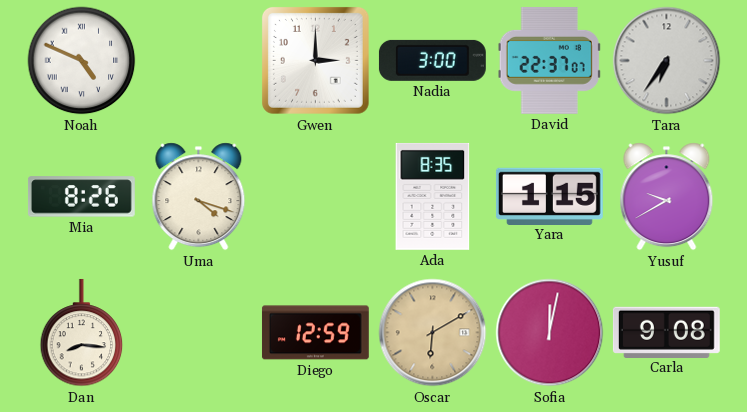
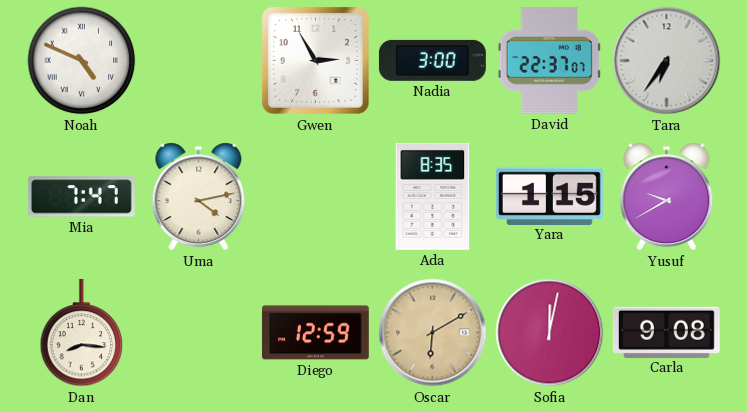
Gwen: 3:00 -> 2:55
Mia: 8:26 -> 7:47
Uma: 4:18 -> 4:13
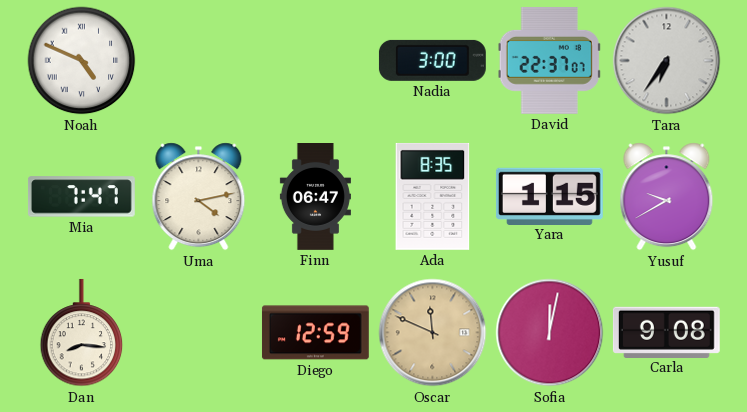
Gwen: 2:55 -> none
Finn: none -> 06:47
Oscar: 6:10 -> 11:49
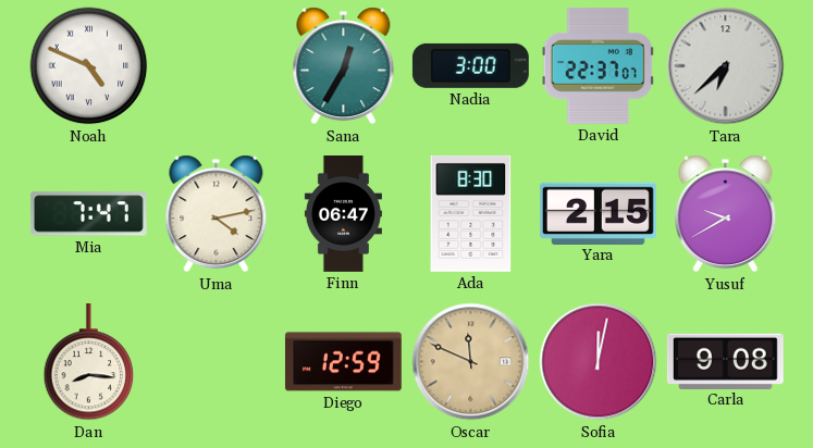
Sana: none -> 12:35
Tara: 6:36 -> 6:38
Ada: 8:35 -> 8:30
Yara: 1:15 -> 2:15
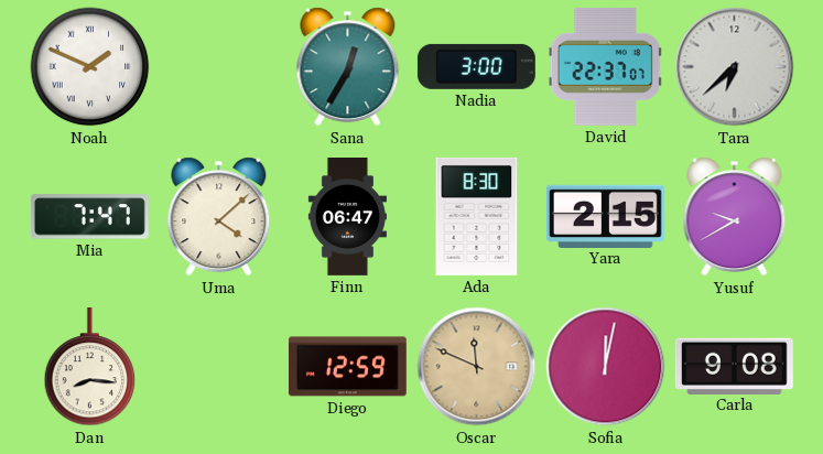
Noah: 4:49 -> 1:49
Uma: 4:13 -> 4:08
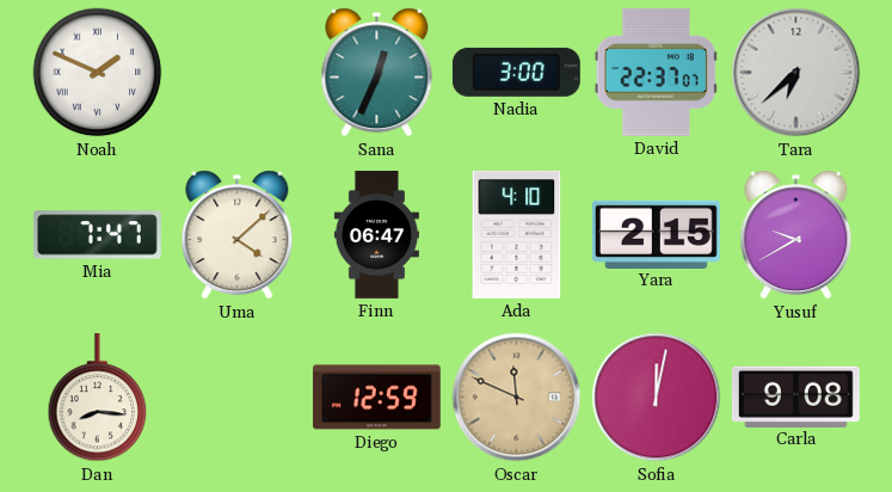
Sana: 12:35 -> 12:34
Ada: 8:30 -> 4:10
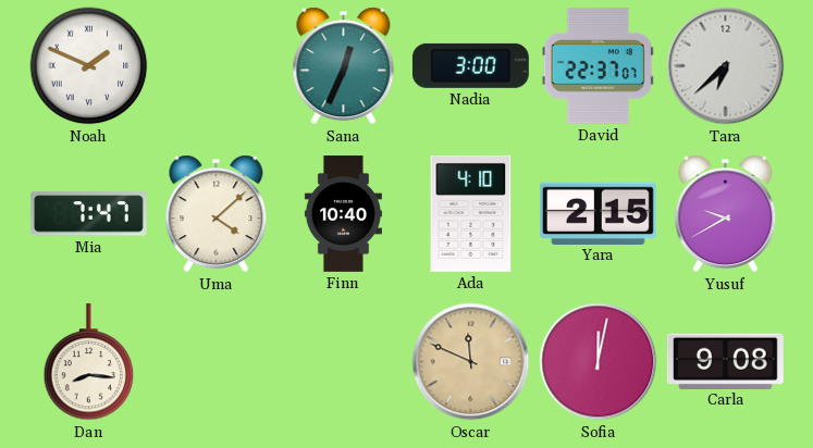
Finn: 06:47 -> 10:40
Diego: 12:59 -> none
